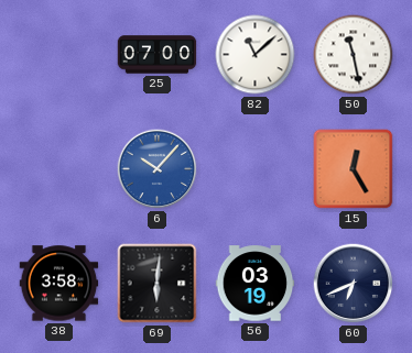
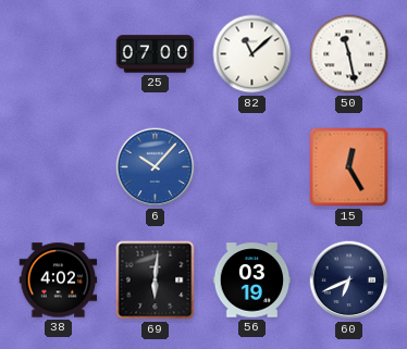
38: 3:58 -> 4:02
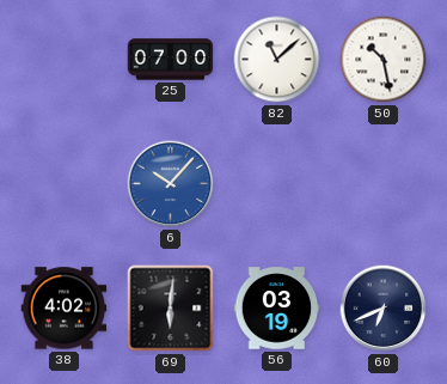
50: 11:28 -> 10:28
15: 12:25 -> none
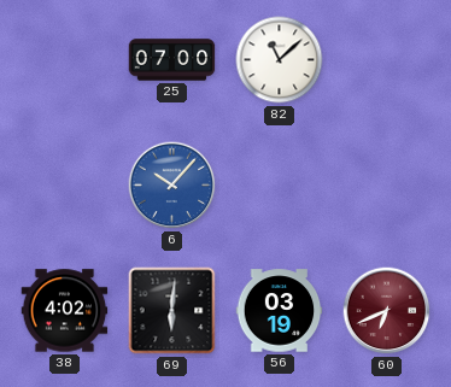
50: 10:28 -> none
60 dial: navy -> burgundy
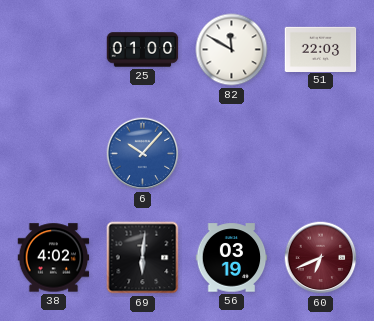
25: 07:00 -> 01:00
82: 11:08 -> 11:50
51: none -> 22:03
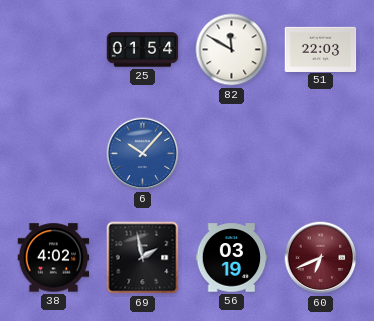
25: 01:00 -> 01:54
69: 6:01 -> 1:58
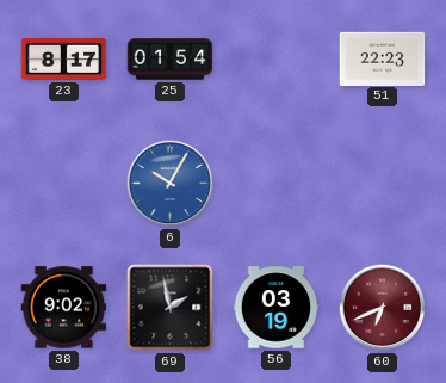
23: none -> 8:17
82: 11:50 -> none
51: 22:03 -> 22:23
6: 10:07 -> 10:05
38: 4:02 -> 9:02
